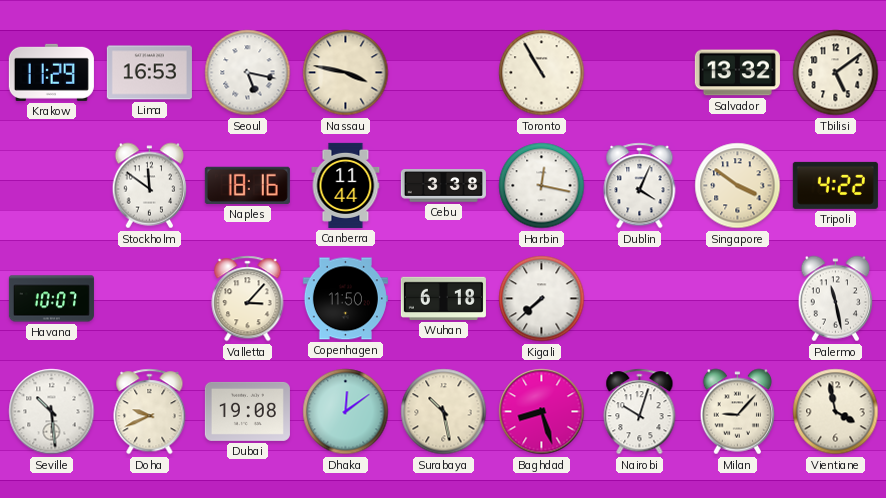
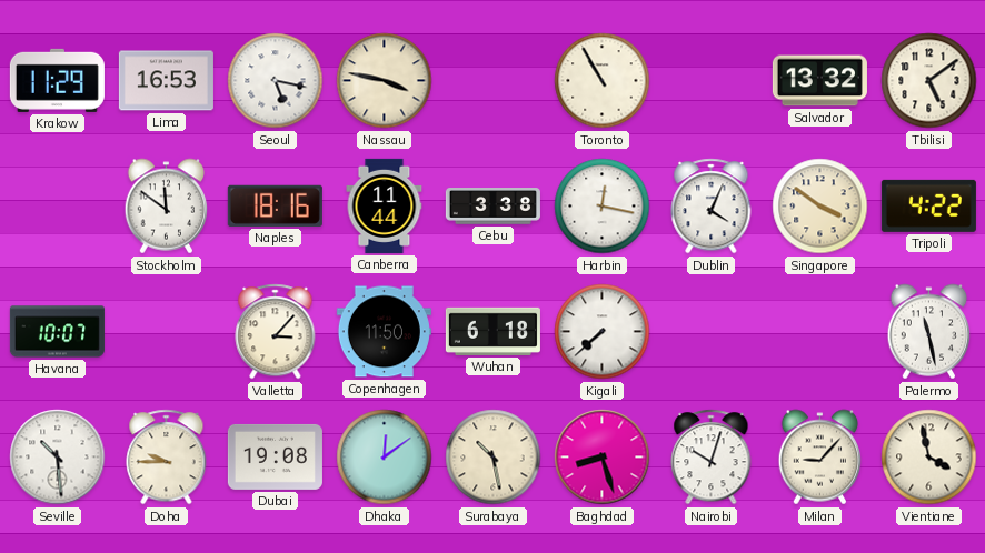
Doha: 9:41 -> 9:45
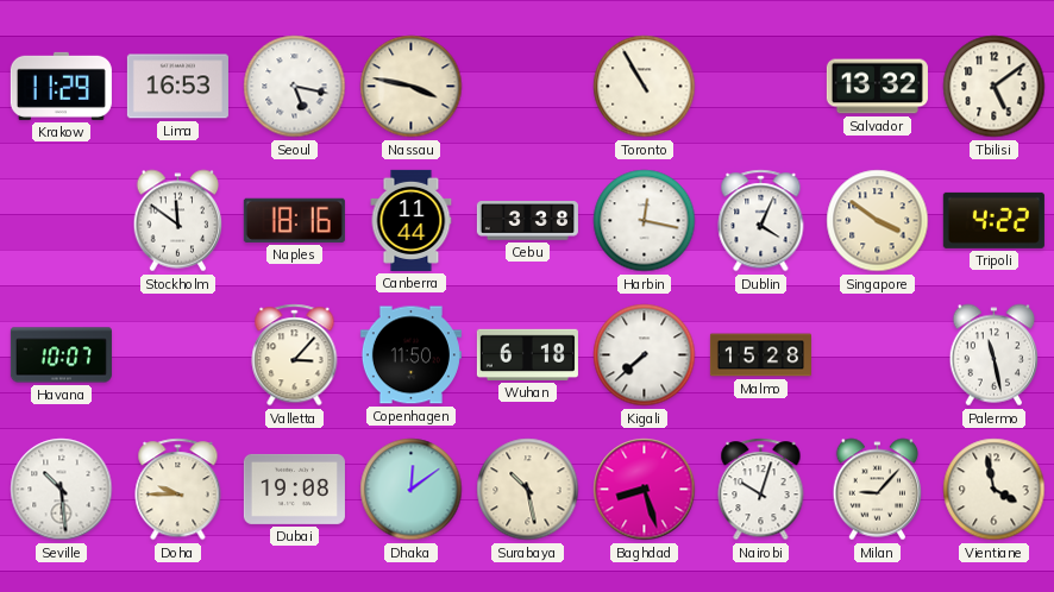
Malmo: none -> 15:28
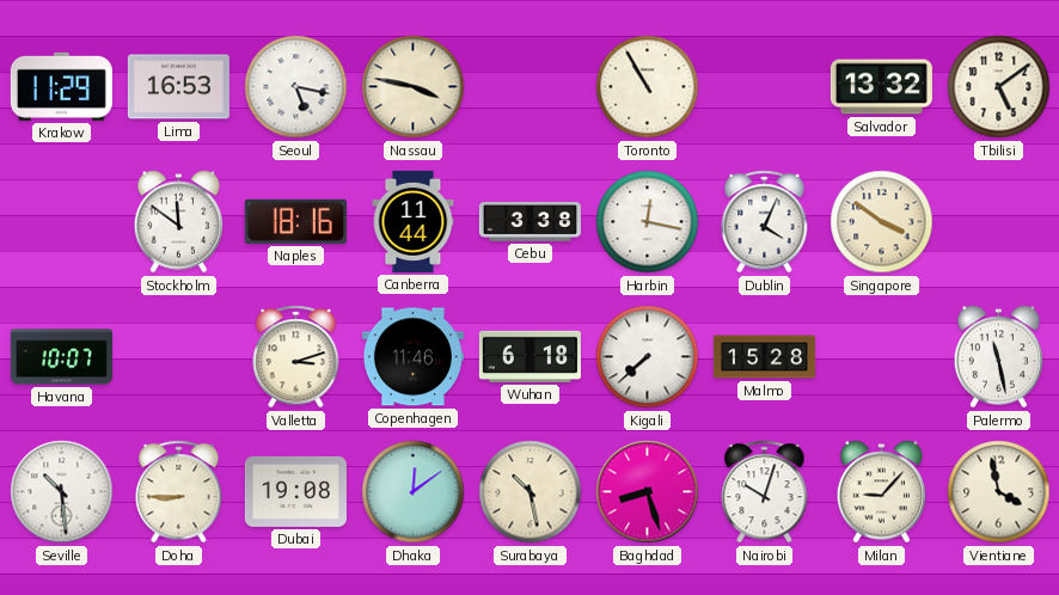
Tripoli: 4:22 -> none
Valletta: 3:07 -> 3:12
Copenhagen: 11:50 -> 11:46
Doha: 9:45 -> 8:45
